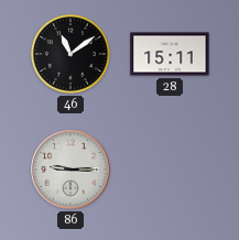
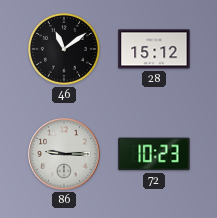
28: 15:11 -> 15:12
72: none -> 10:23
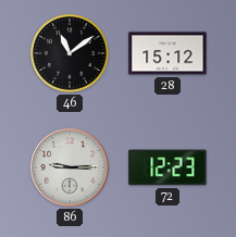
72: 10:23 -> 12:23
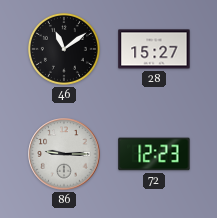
28: 15:12 -> 15:27
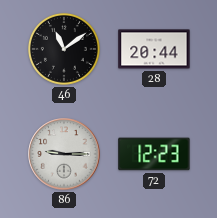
28: 15:27 -> 20:44
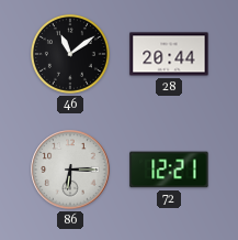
86: 9:15 -> 6:15
72: 12:23 -> 12:21
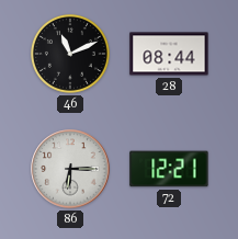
46: 11:09 -> 11:11
28: 20:44 -> 08:44
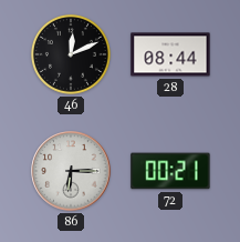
46: 11:11 -> 12:11
72: 12:21 -> 00:21
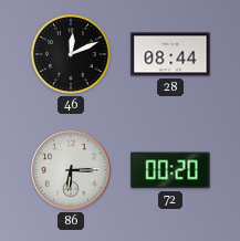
72: 00:21 -> 00:20
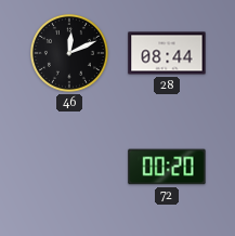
86: 6:15 -> none
